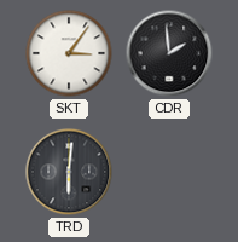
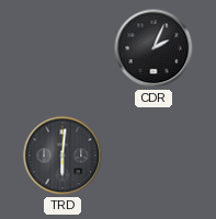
SKT: 3:06 -> none
CDR: 1:59 -> 2:04
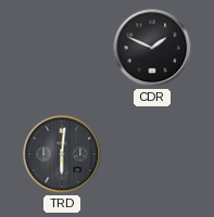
CDR: 2:04 -> 1:49
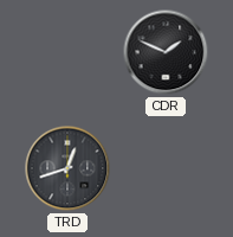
TRD: 6:01 -> 12:42
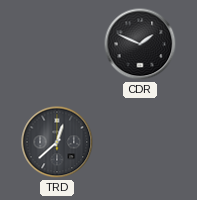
TRD: 12:42 -> 12:38
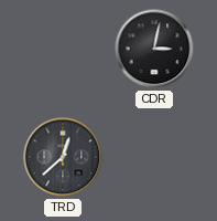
CDR: 1:49 -> 3:02
